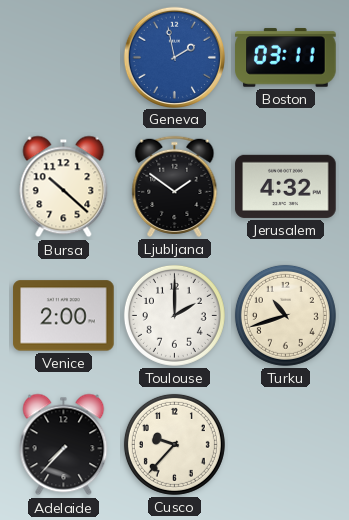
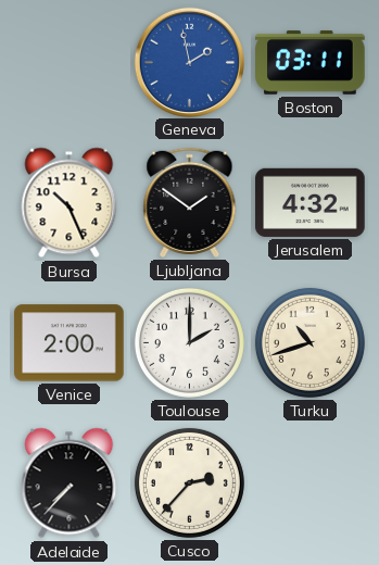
Bursa: 10:22 -> 10:26
Cusco: 9:37 -> 2:37
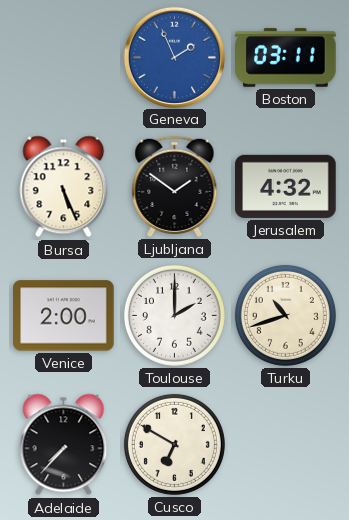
Geneva: 1:58 -> 1:56
Bursa: 10:26 -> 5:26
Cusco: 2:37 -> 6:50
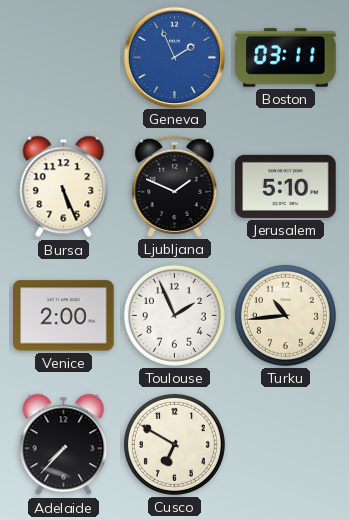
Ljubljana: 1:51 -> 1:49
Jerusalem: 4:32 -> 5:10
Toulouse: 2:00 -> 1:56
Turku: 10:42 -> 10:44
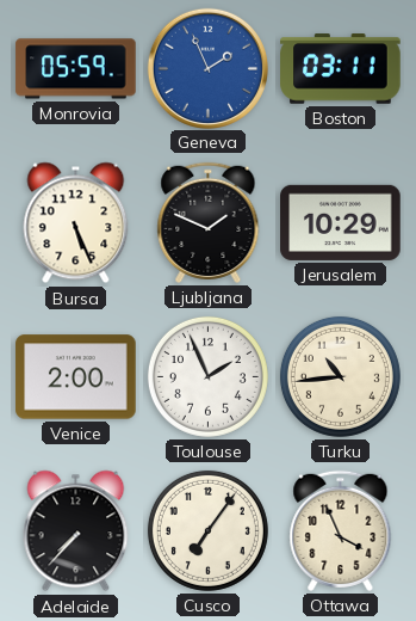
Monrovia: none -> 05:59
Jerusalem: 5:10 -> 10:29
Cusco: 6:50 -> 7:06
Ottawa: none -> 3:56
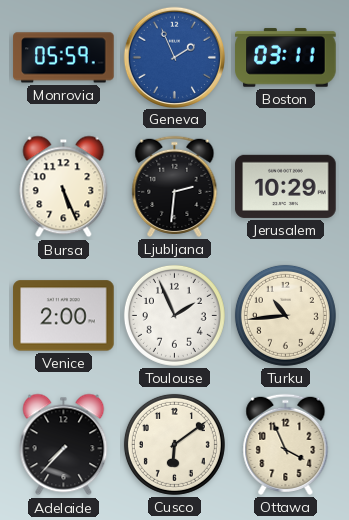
Ljubljana: 1:49 -> 2:31
Cusco: 7:06 -> 6:09
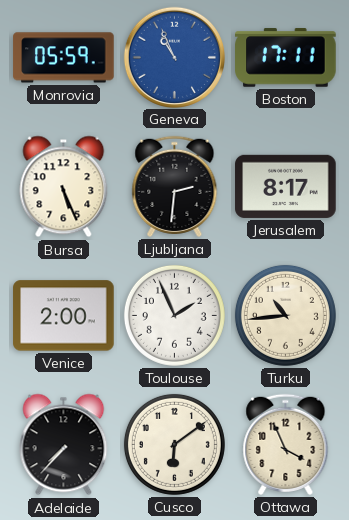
Geneva: 1:56 -> 10:56
Boston: 03:11 -> 17:11
Jerusalem: 10:29 -> 8:17
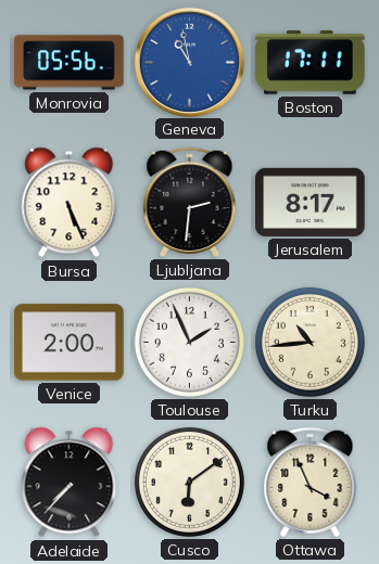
Monrovia: 05:59 -> 05:56
Geneva: 10:56 -> 10:58
